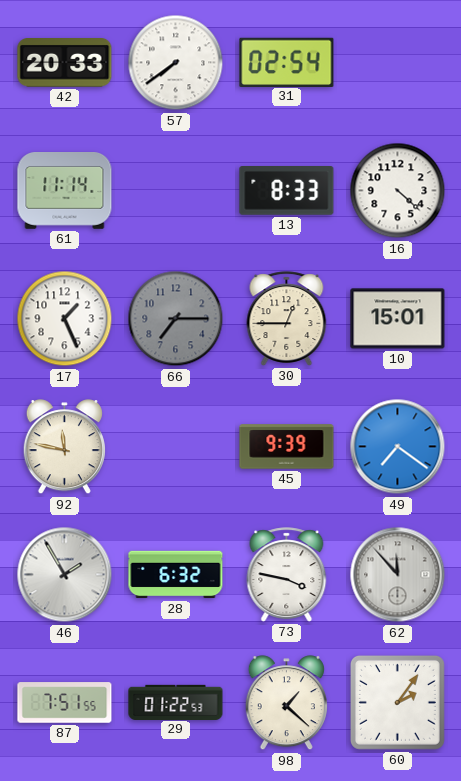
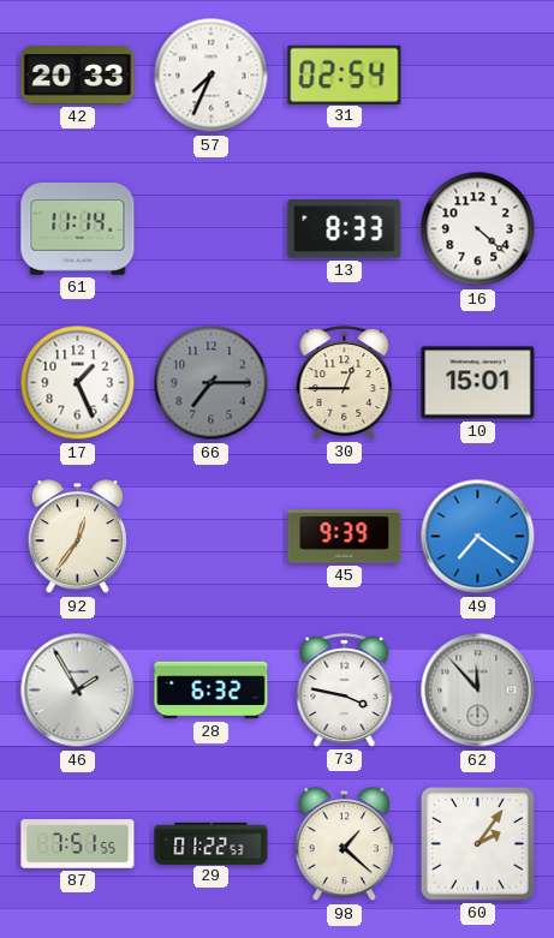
57: 7:39 -> 7:34
92: 11:47 -> 12:36
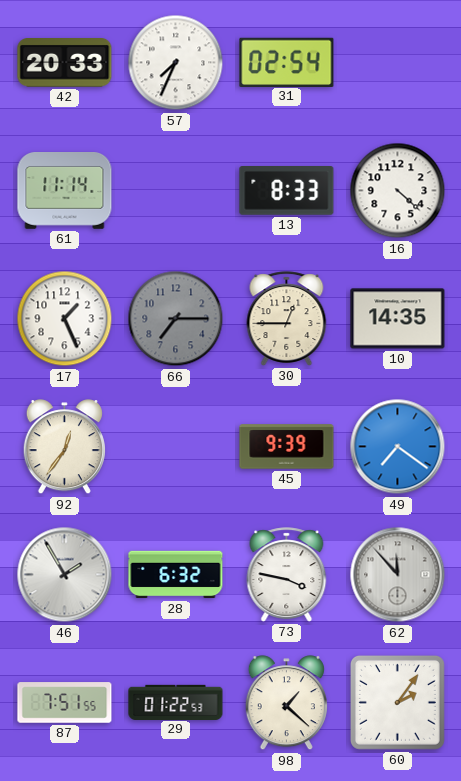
10: 15:01 -> 14:35
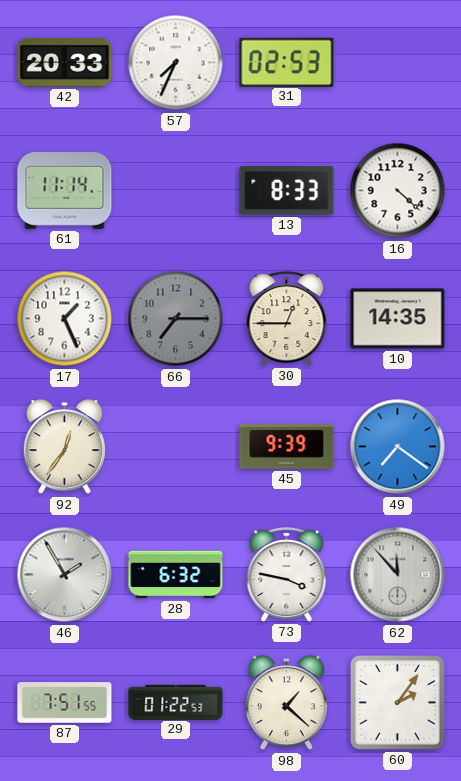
31: 02:54 -> 02:53
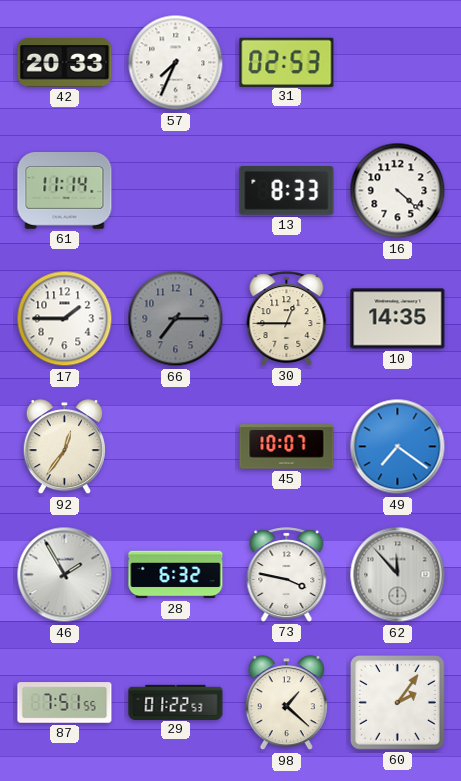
17: 1:26 -> 1:45
45: 9:39 -> 10:07
